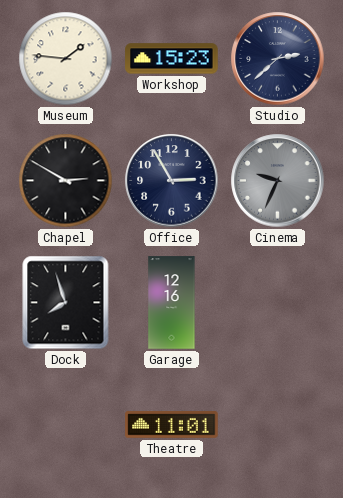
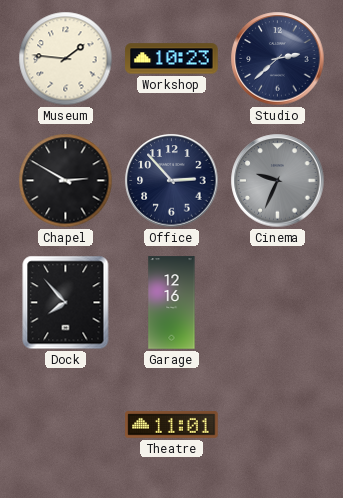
Workshop: 15:23 -> 10:23
Office: 2:55 -> 2:53
Dock: 7:57 -> 7:53
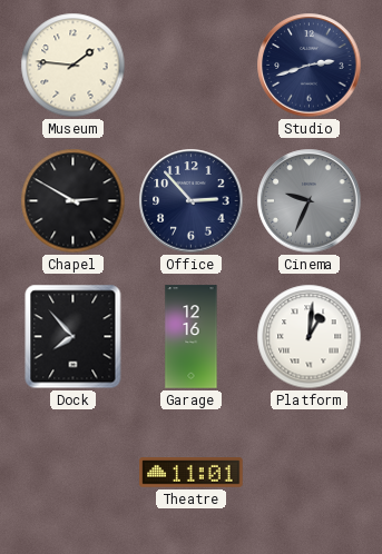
Workshop: 10:23 -> none
Studio: 2:38 -> 2:42
Platform: none -> 1:01
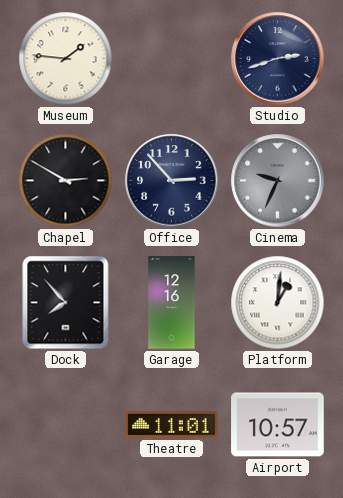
Airport: none -> 10:57
